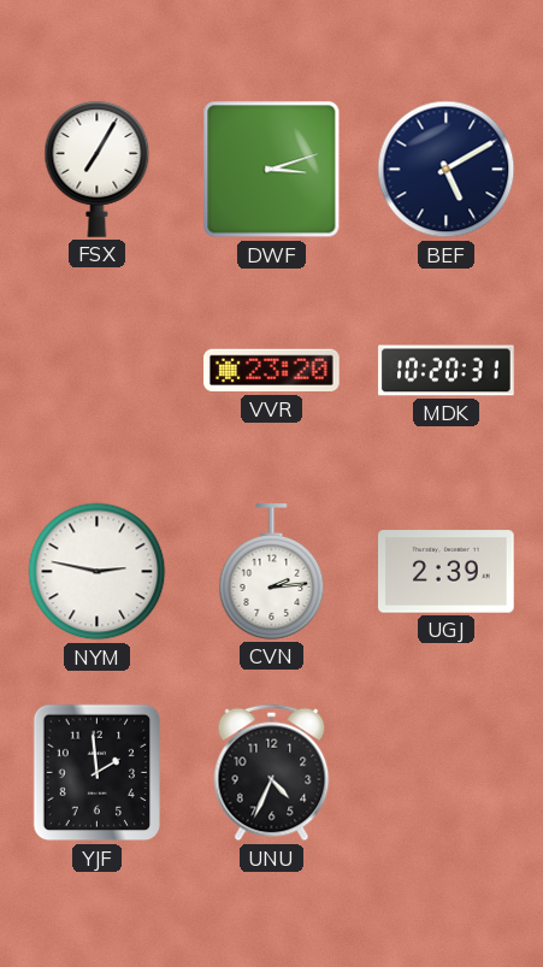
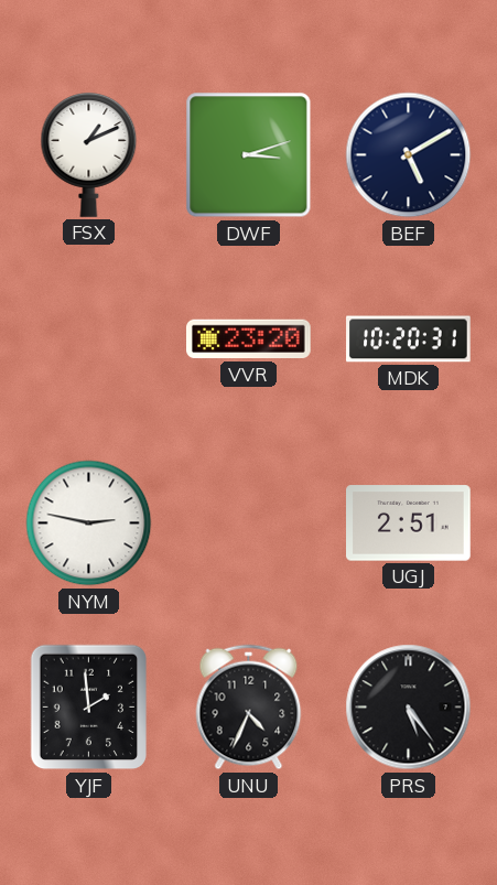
FSX: 7:05 -> 1:11
CVN: 2:14 -> none
UGJ: 2:39 -> 2:51
PRS: none -> 5:24
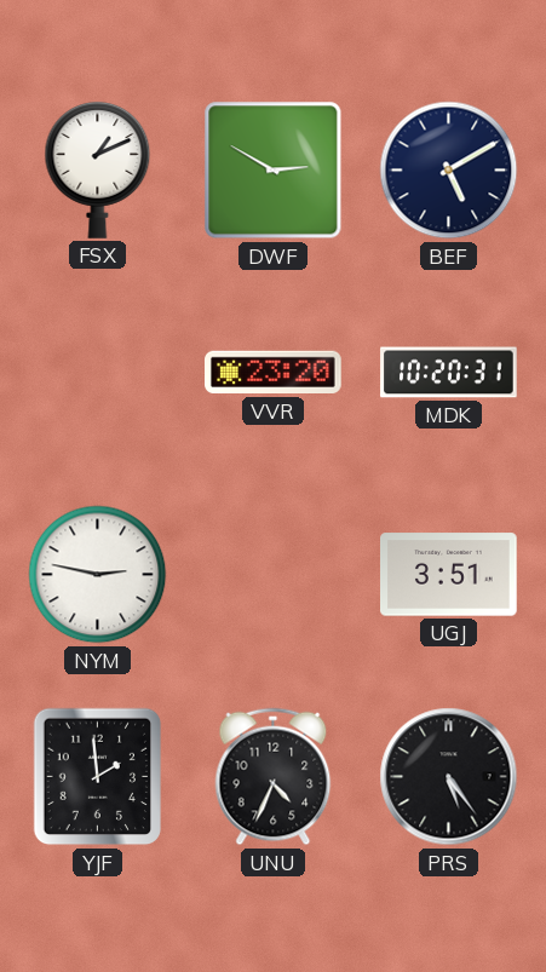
DWF: 3:12 -> 2:50
UGJ: 2:51 -> 3:51
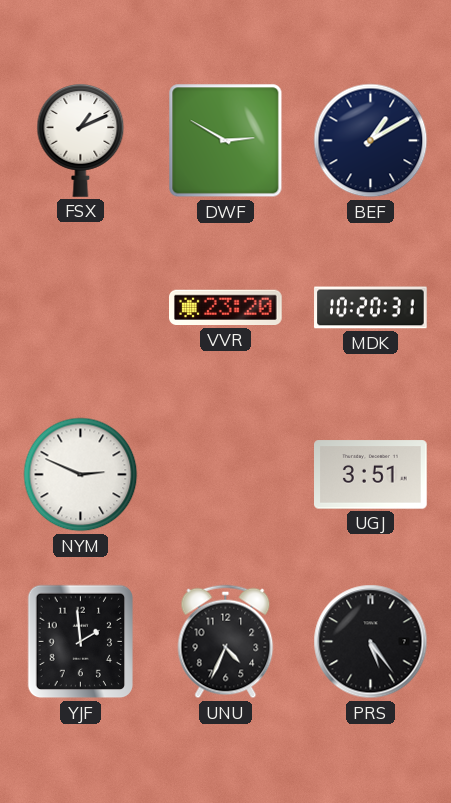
BEF: 5:10 -> 1:10
NYM: 2:47 -> 2:49
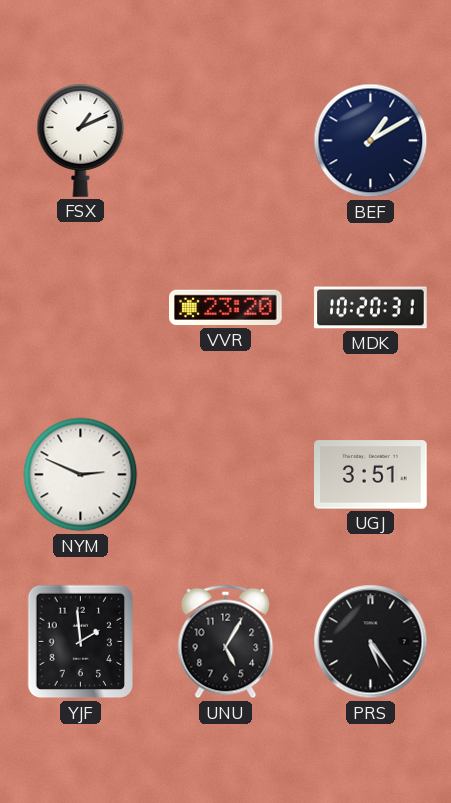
DWF: 2:50 -> none
UNU: 4:34 -> 5:05
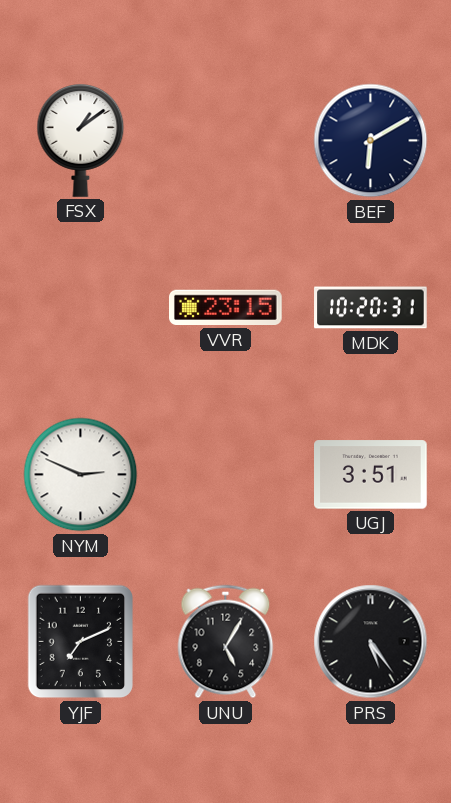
FSX: 1:11 -> 1:09
BEF: 1:10 -> 6:10
VVR: 23:20 -> 23:15
YJF: 1:59 -> 7:11
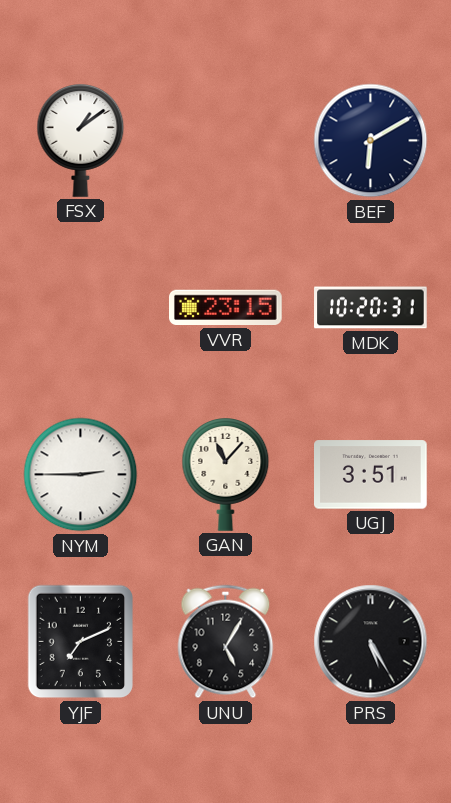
NYM: 2:49 -> 2:45
GAN: none -> 11:07
PRS: 5:24 -> 5:25
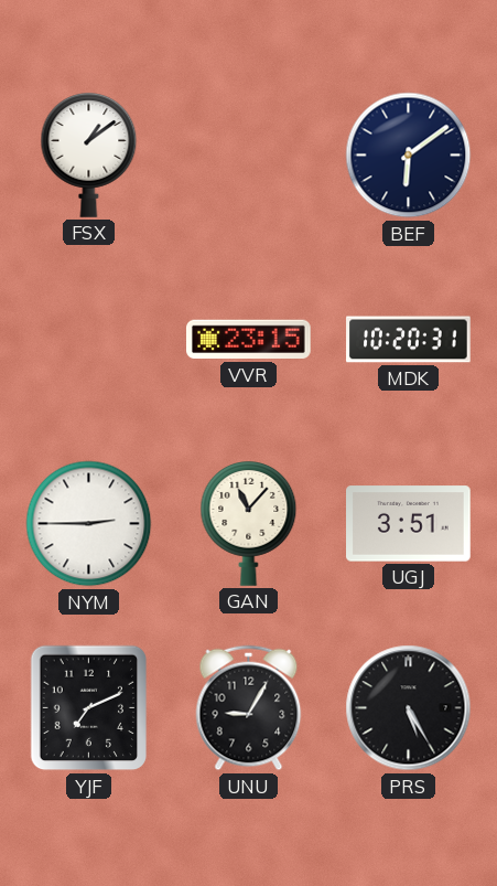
BEF: 6:10 -> 6:09
UNU: 5:05 -> 9:05
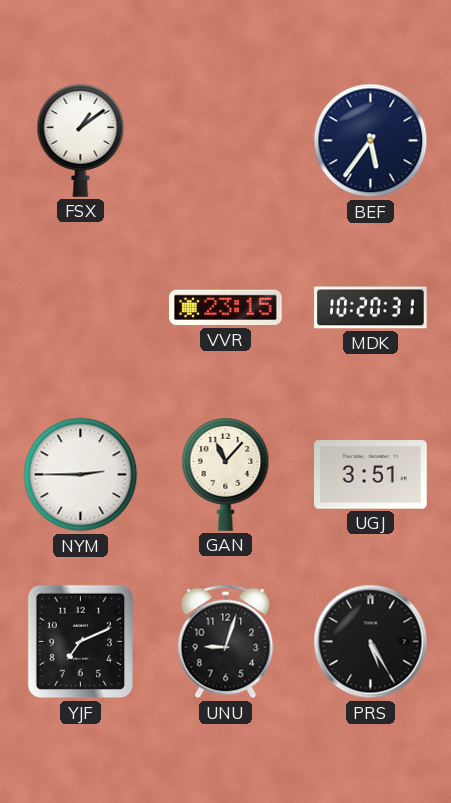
BEF: 6:09 -> 5:36
UNU: 9:05 -> 9:03
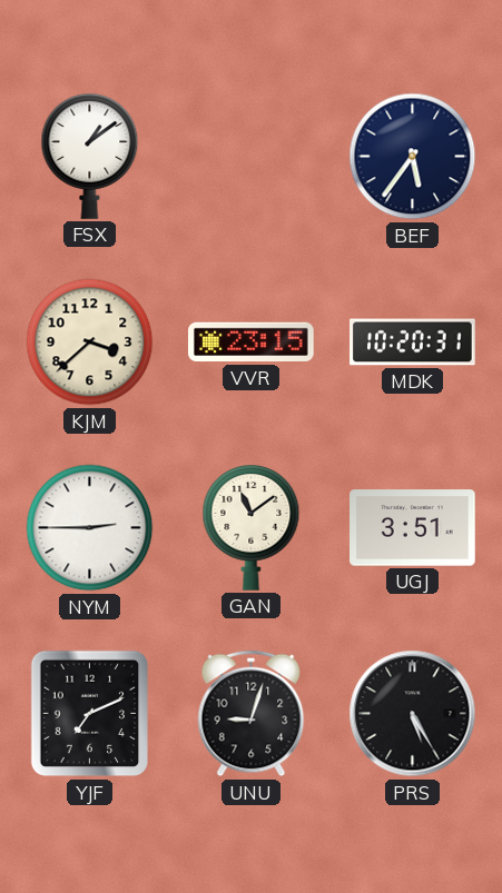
KJM: none -> 3:38
GAN: 11:07 -> 11:09
